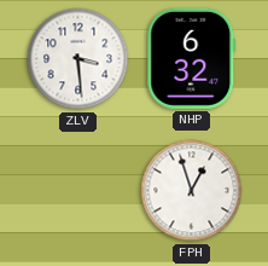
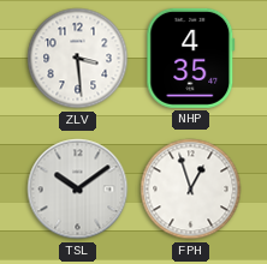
NHP: 6:32 -> 4:35
TSL: none -> 10:09
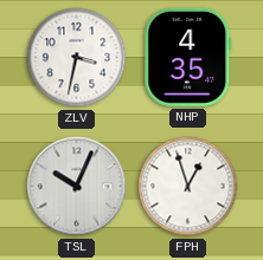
ZLV: 3:29 -> 3:32
TSL: 10:09 -> 10:04
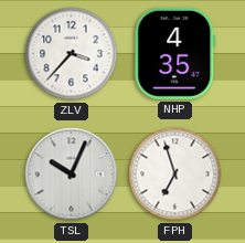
ZLV: 3:32 -> 3:37
FPH: 12:57 -> 6:57
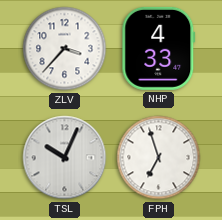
NHP: 4:35 -> 4:33
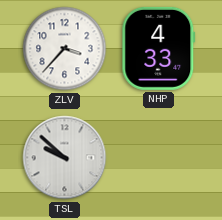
TSL: 10:04 -> 9:52
FPH: 6:57 -> none
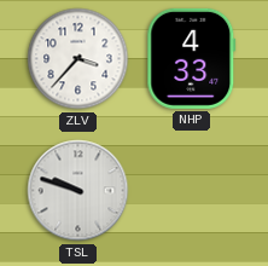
TSL: 9:52 -> 9:48
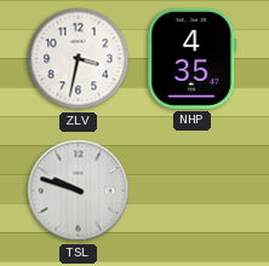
ZLV: 3:37 -> 3:32
NHP: 4:33 -> 4:35
